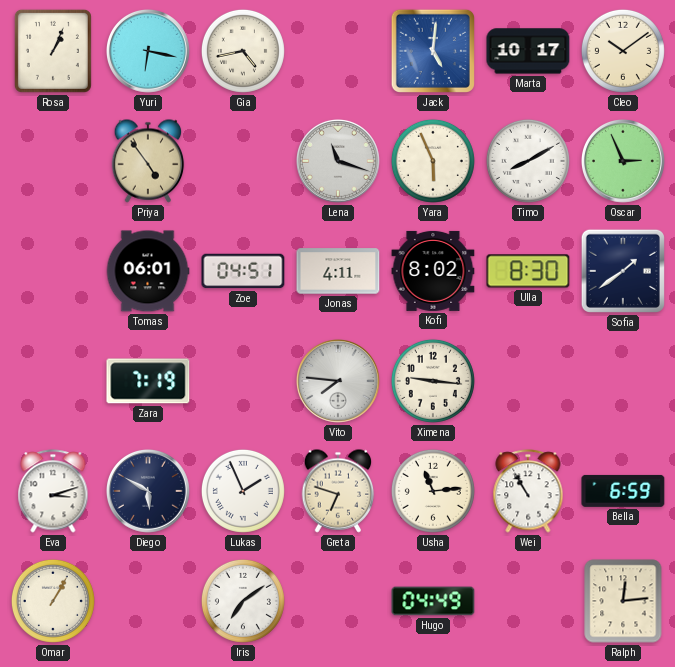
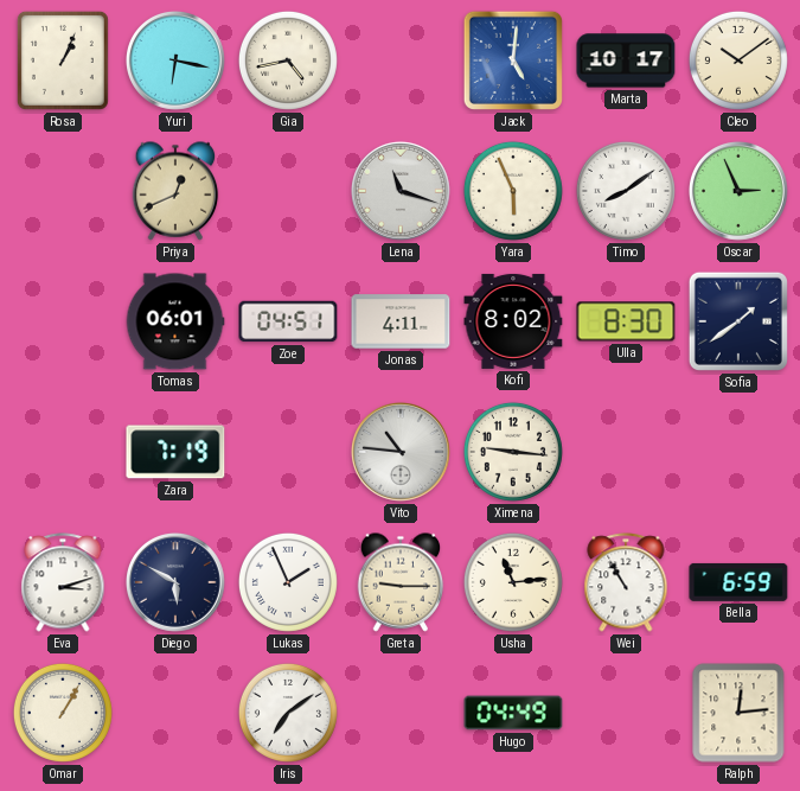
Priya: 4:54 -> 12:41
Timo: 8:10 -> 8:09
Vito: 7:46 -> 10:46
Greta: 6:48 -> 9:15
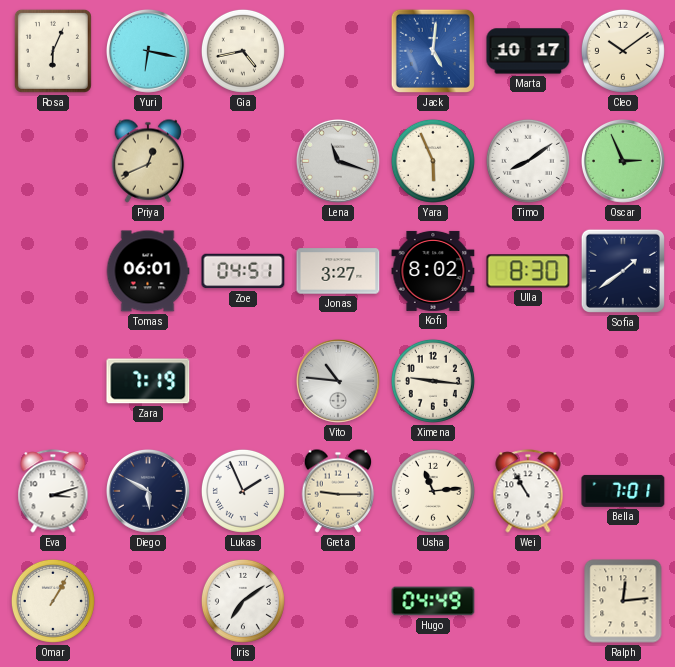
Rosa: 1:04 -> 6:04
Jonas: 4:11 -> 3:27
Bella: 6:59 -> 7:01
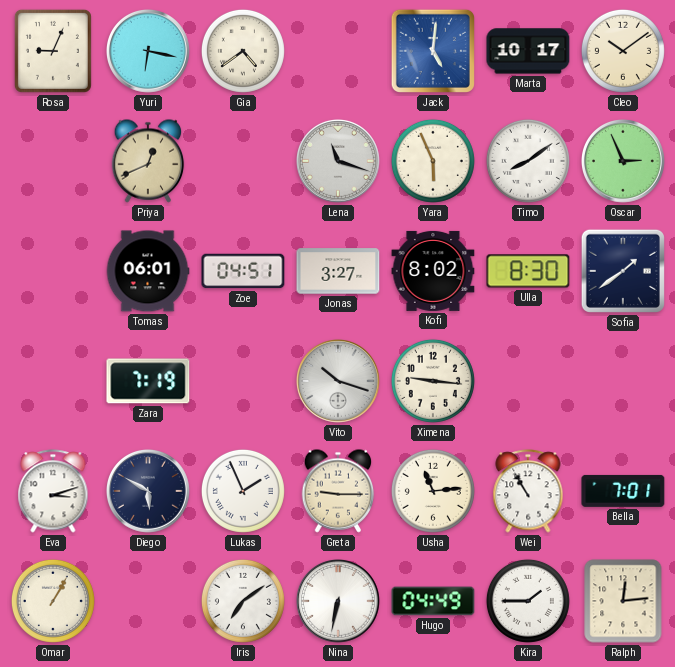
Rosa: 6:04 -> 9:04
Gia: 4:43 -> 4:39
Vito: 10:46 -> 10:18
Nina: none -> 6:32
Kira: none -> 1:45
